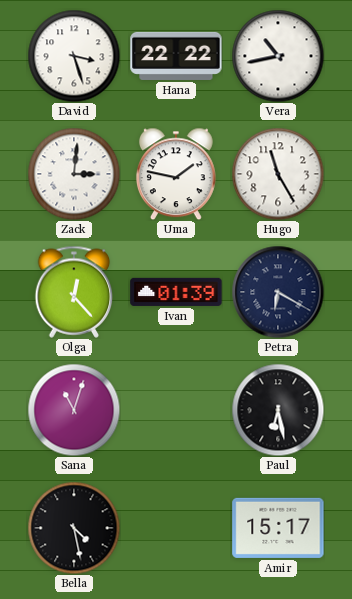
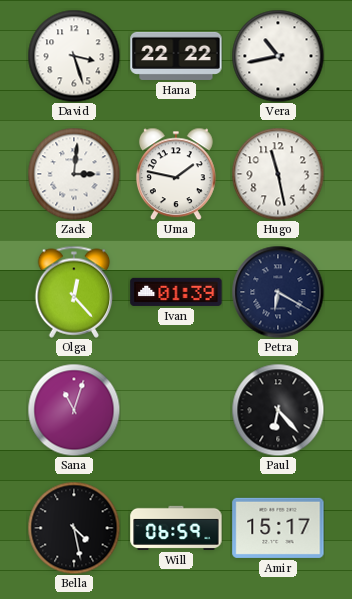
Hugo: 11:25 -> 11:28
Paul: 6:28 -> 6:23
Will: none -> 06:59
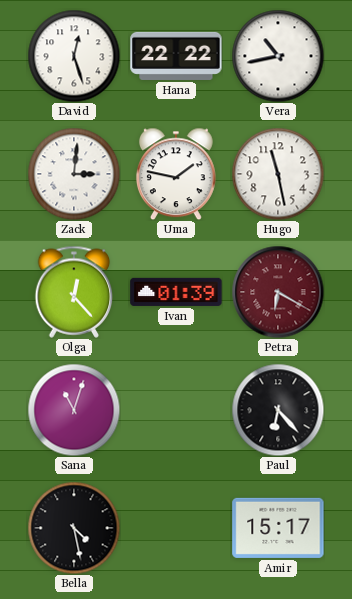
David: 3:27 -> 12:27
Petra dial: navy -> burgundy
Will: 06:59 -> none
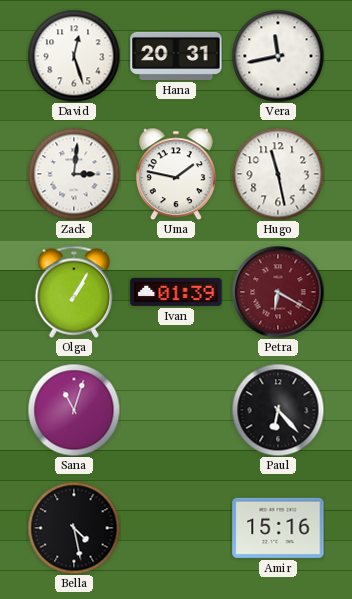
Hana: 22:22 -> 20:31
Vera: 10:43 -> 11:43
Olga: 12:23 -> 1:05
Amir: 15:17 -> 15:16
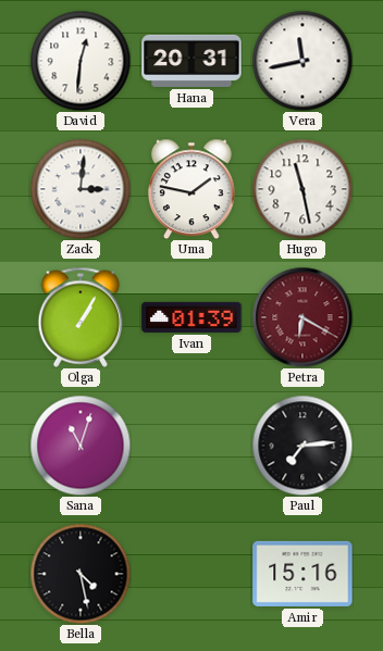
David: 12:27 -> 12:31
Paul: 6:23 -> 7:14
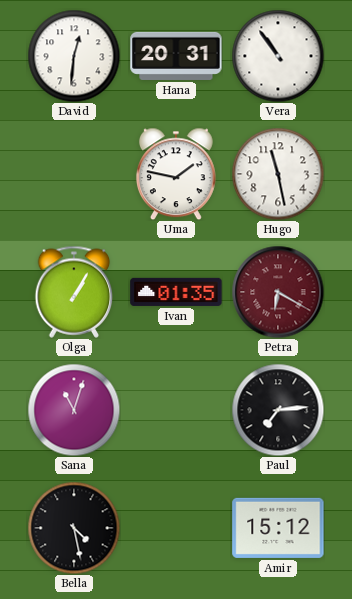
Vera: 11:43 -> 10:54
Zack: 3:01 -> none
Ivan: 01:39 -> 01:35
Amir: 15:16 -> 15:12
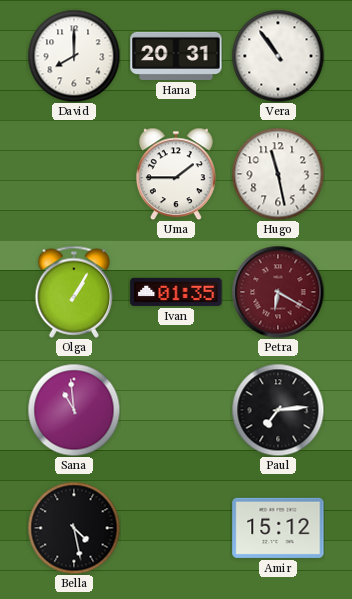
David: 12:31 -> 8:00
Uma: 1:47 -> 1:45
Sana: 11:03 -> 10:59
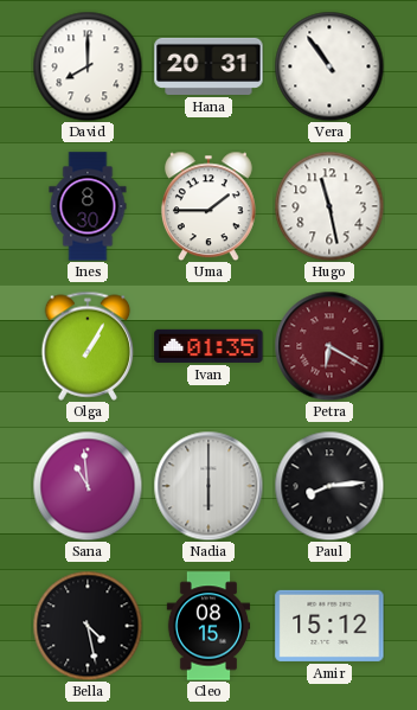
Ines: none -> 8:30
Nadia: none -> 6:00
Paul: 7:14 -> 8:14
Cleo: none -> 08:15
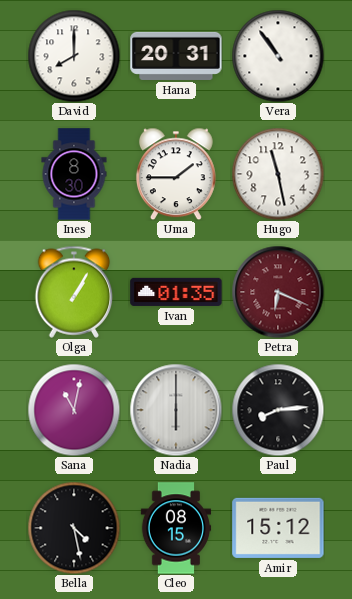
Petra: 6:20 -> 6:19
Sana: 10:59 -> 11:02
